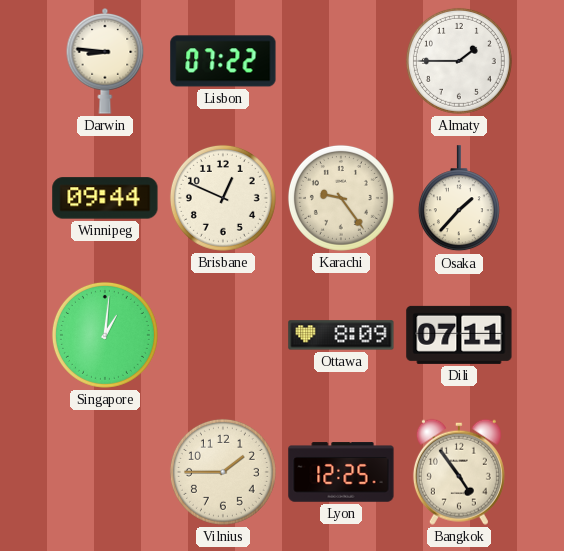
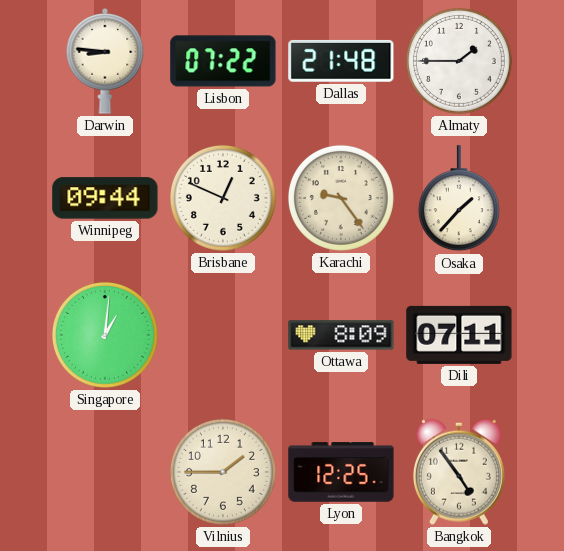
Dallas: none -> 21:48
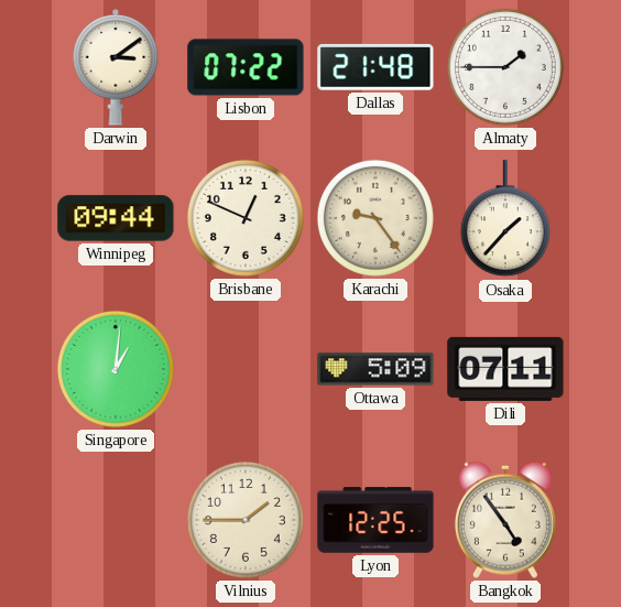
Darwin: 8:46 -> 3:09
Ottawa: 8:09 -> 5:09
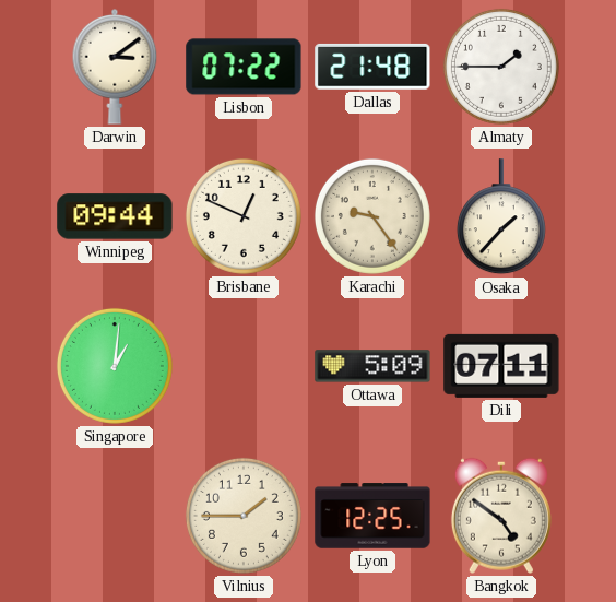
Bangkok: 4:54 -> 4:51
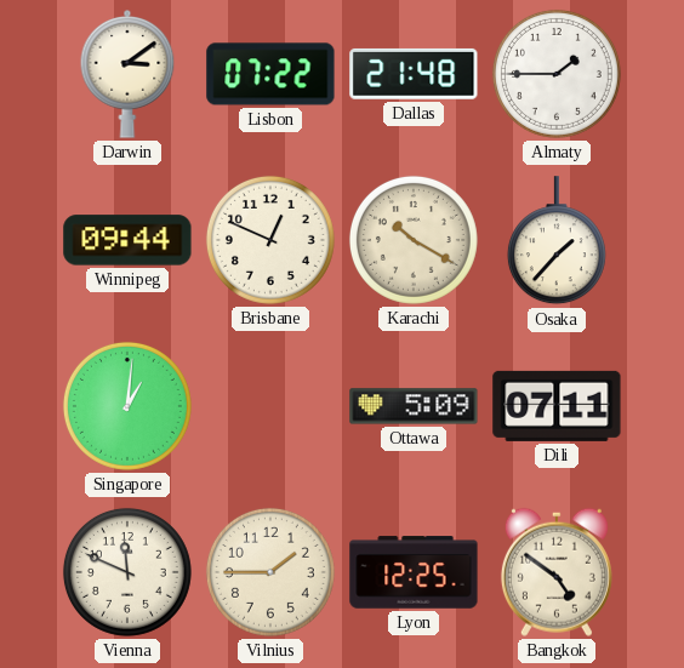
Karachi: 9:24 -> 10:20
Vienna: none -> 11:49
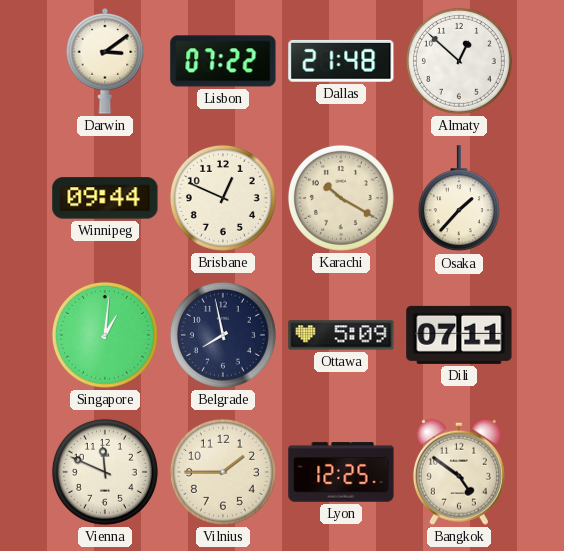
Almaty: 1:45 -> 12:52
Belgrade: none -> 7:58
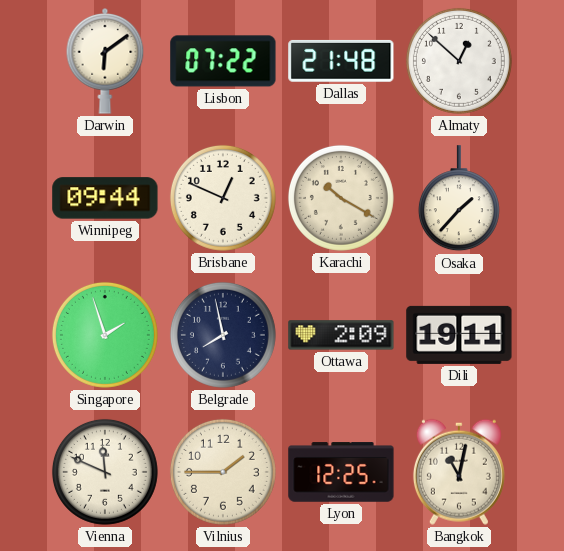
Darwin: 3:09 -> 6:09
Singapore: 1:01 -> 1:57
Ottawa: 5:09 -> 2:09
Dili: 07:11 -> 19:11
Bangkok: 4:51 -> 11:02
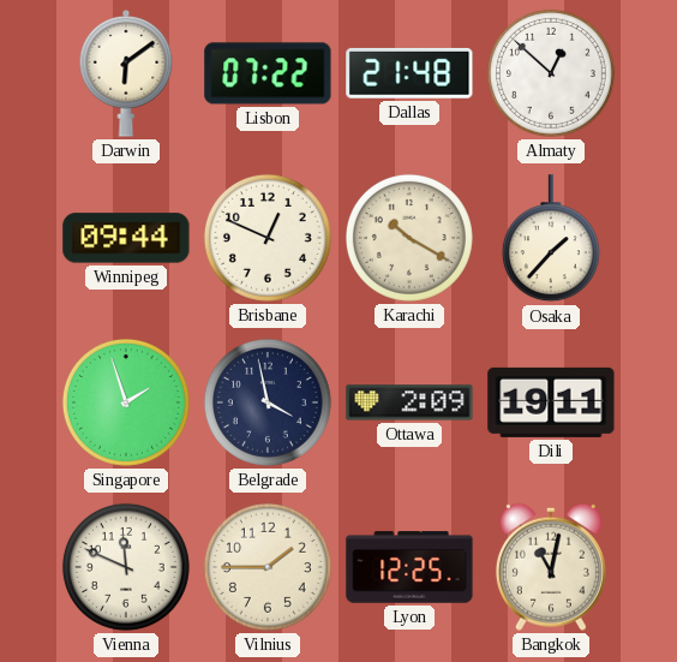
Belgrade: 7:58 -> 3:58
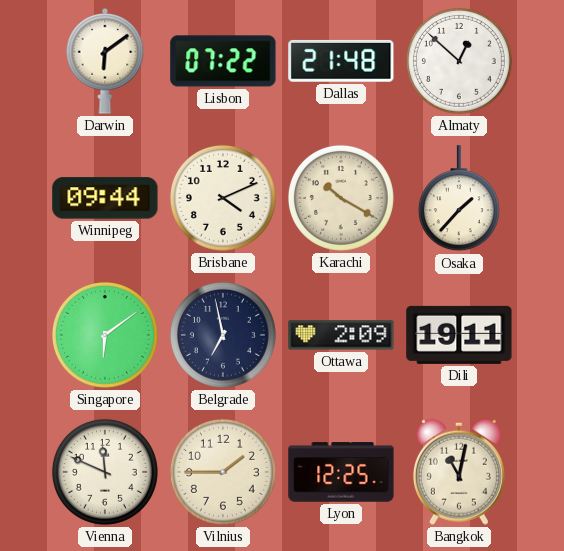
Brisbane: 12:49 -> 4:11
Singapore: 1:57 -> 6:09
Belgrade: 3:58 -> 6:58
